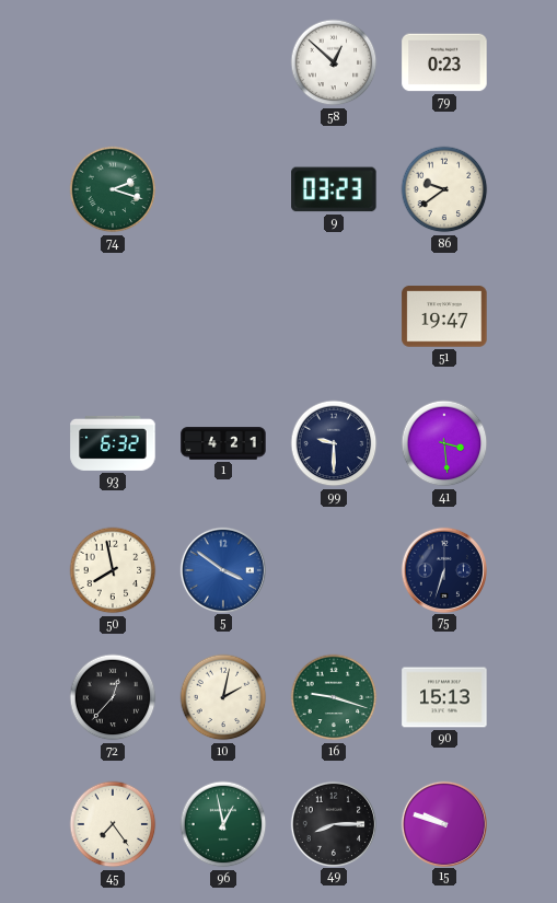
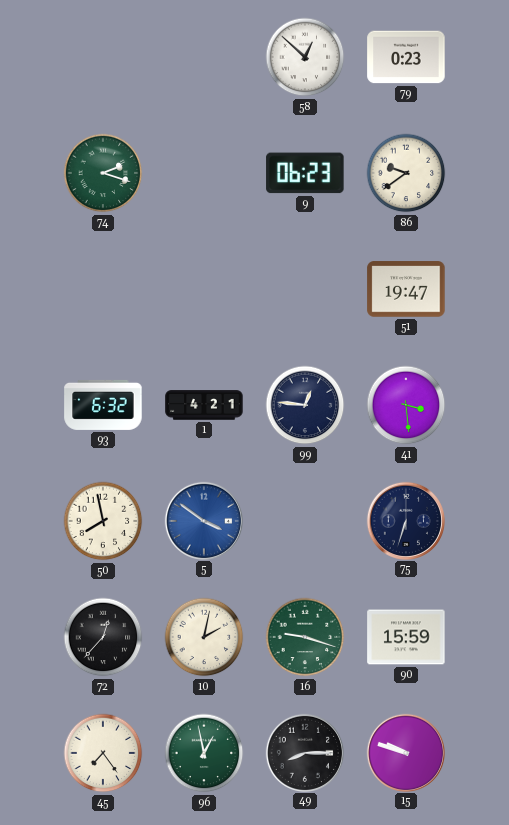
9: 03:23 -> 06:23
99: 9:30 -> 12:46
90: 15:13 -> 15:59
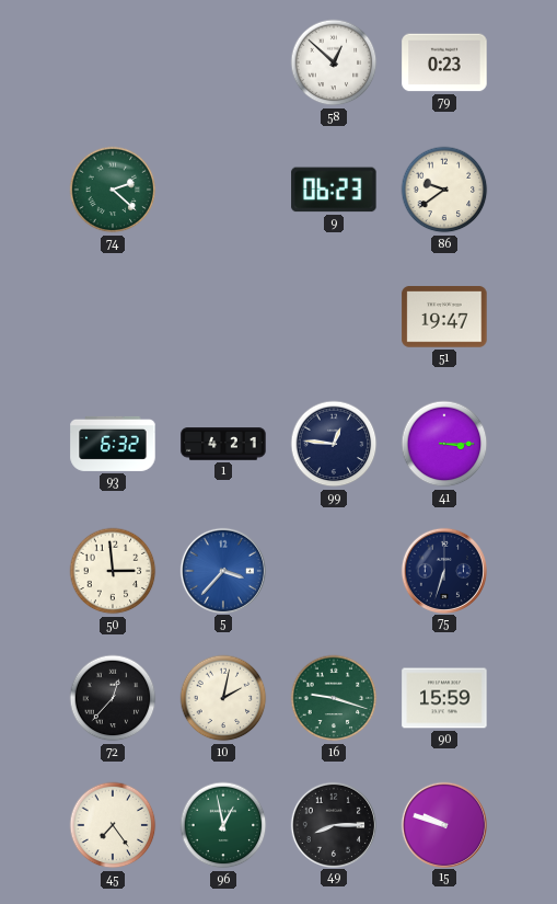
74: 2:18 -> 2:22
41: 3:29 -> 3:15
50: 7:58 -> 2:59
5: 3:51 -> 3:37
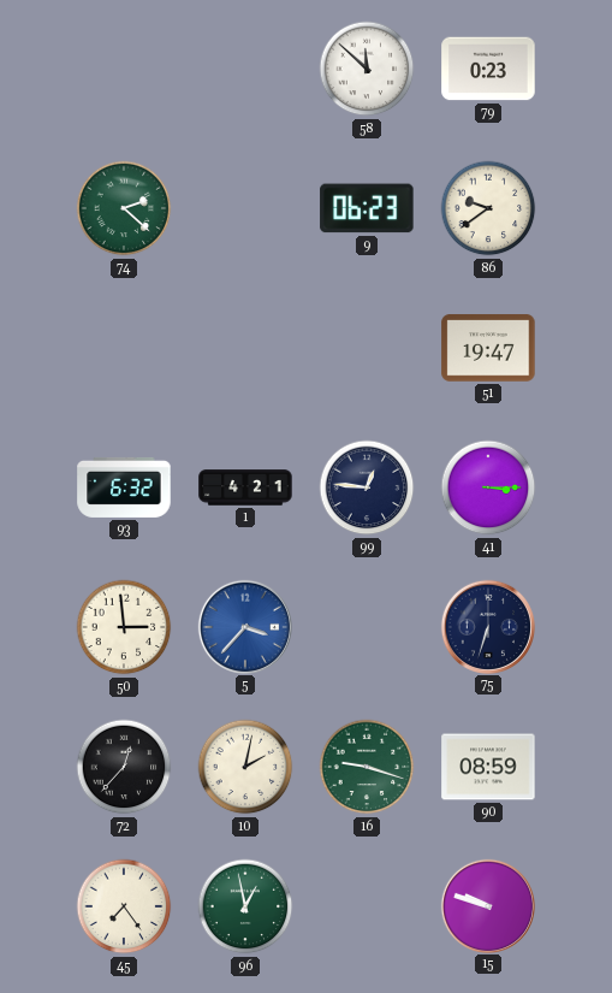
58: 12:52 -> 11:52
90: 15:59 -> 08:59
49: 8:15 -> none
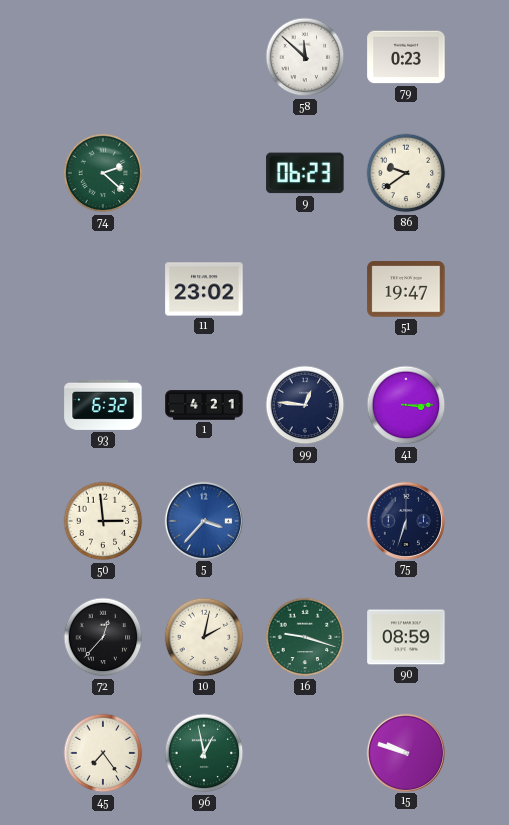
11: none -> 23:02
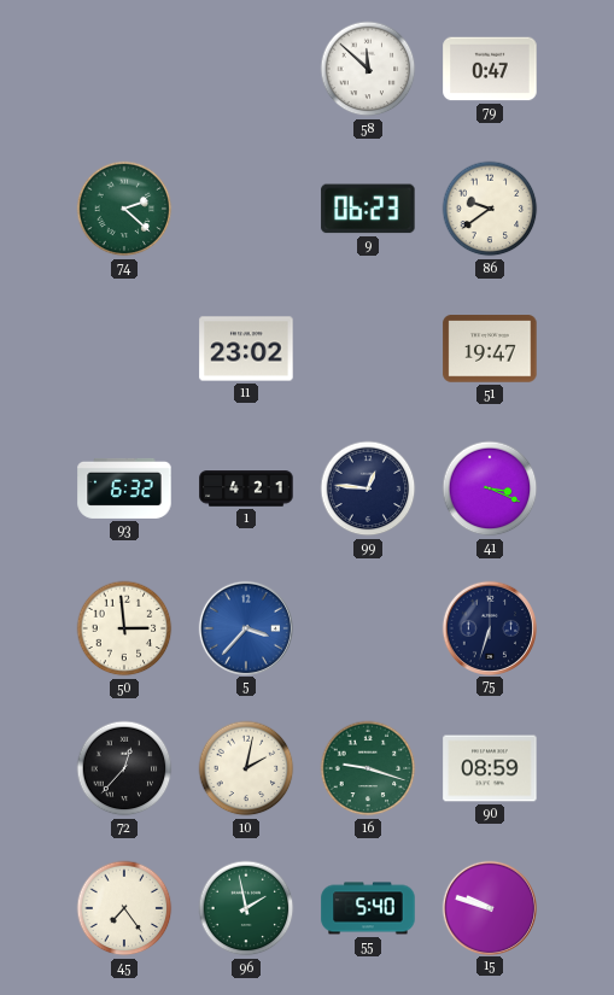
79: 0:23 -> 0:47
41: 3:15 -> 3:19
96: 12:58 -> 1:58
55: none -> 5:40
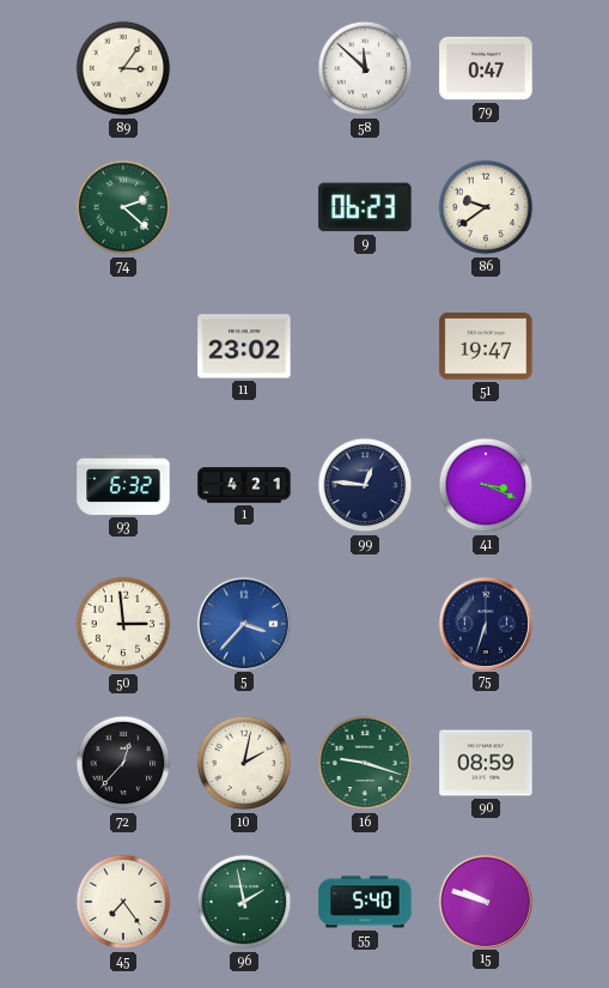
89: none -> 3:06
